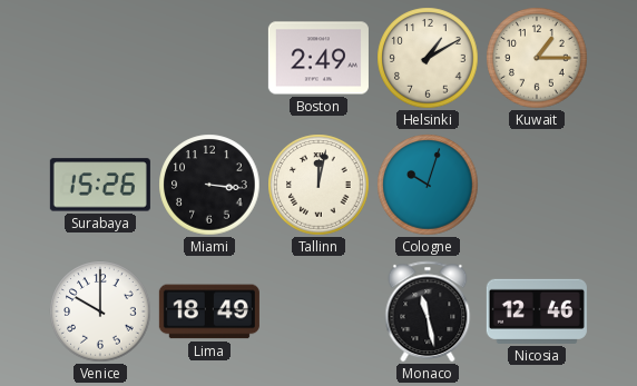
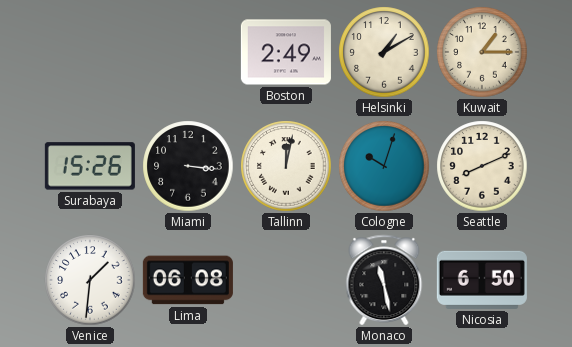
Seattle: none -> 8:11
Venice: 10:00 -> 1:31
Lima: 18:49 -> 06:08
Nicosia: 12:46 -> 6:50
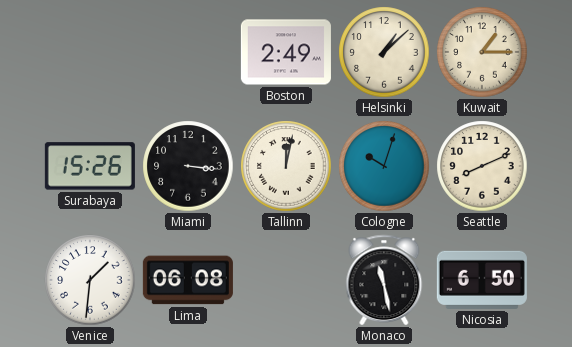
Helsinki: 1:10 -> 1:08
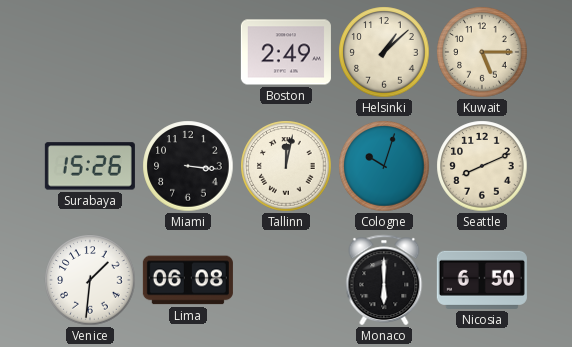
Kuwait: 1:15 -> 5:15
Monaco: 11:28 -> 6:00
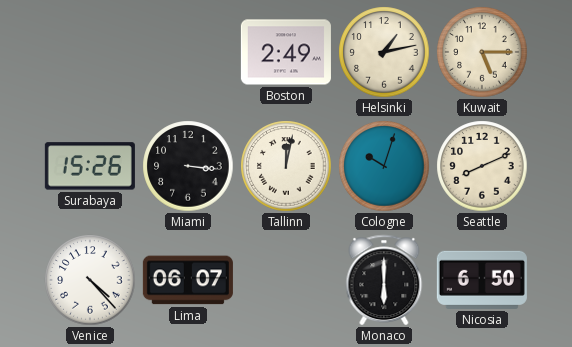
Helsinki: 1:08 -> 1:13
Venice: 1:31 -> 4:23
Lima: 06:08 -> 06:07
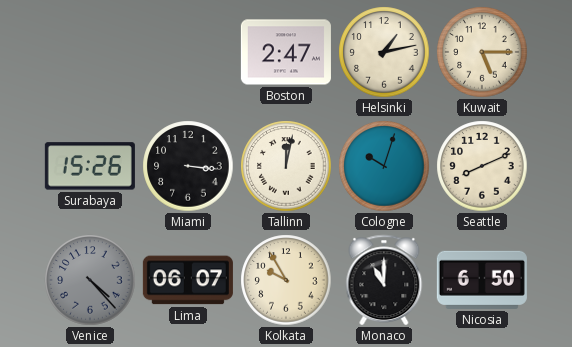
Boston: 2:49 -> 2:47
Venice dial: white -> grey
Kolkata: none -> 9:55
Monaco: 6:00 -> 11:00
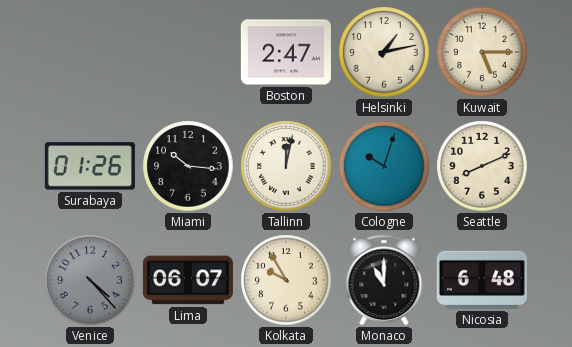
Surabaya: 15:26 -> 01:26
Miami: 3:16 -> 10:16
Nicosia: 6:50 -> 6:48
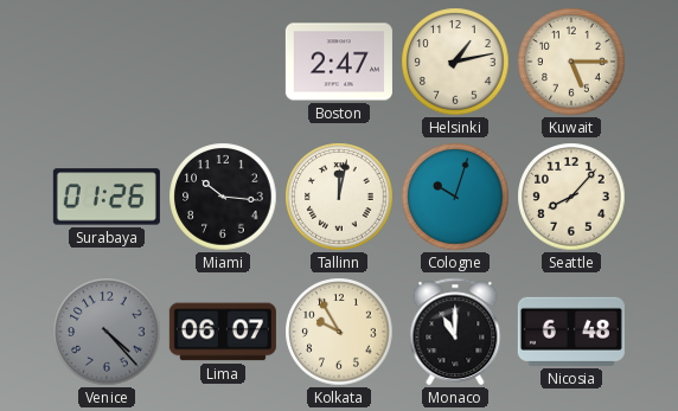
Seattle: 8:11 -> 8:07
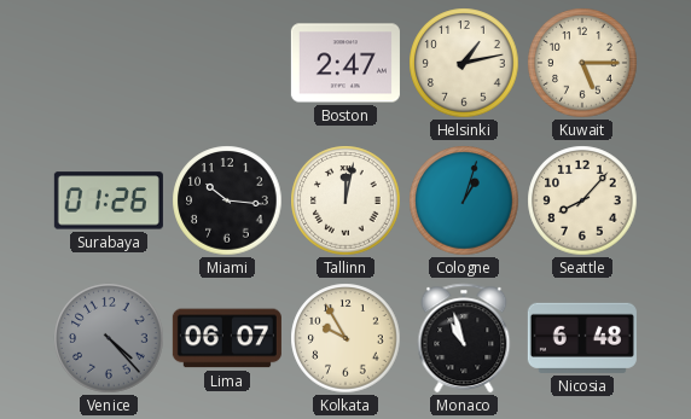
Cologne: 10:03 -> 1:03
Monaco: 11:00 -> 10:57
